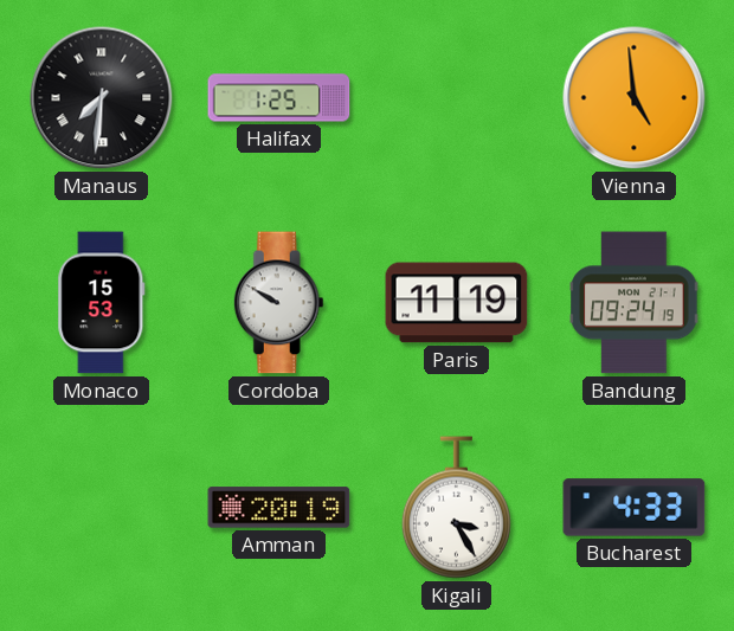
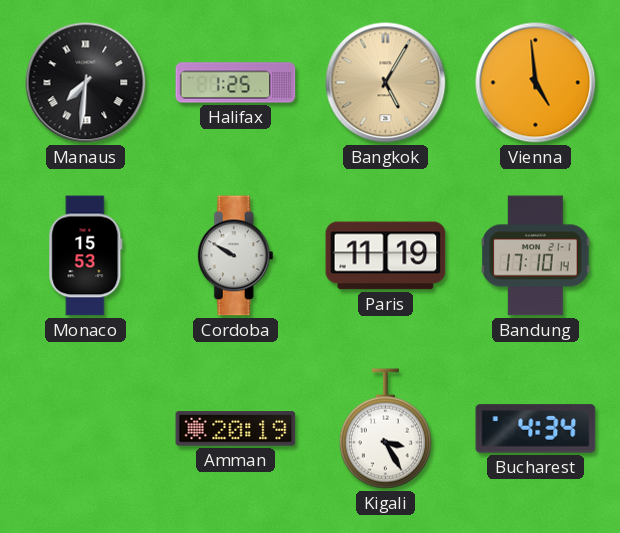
Bangkok: none -> 5:05
Bandung: 09:24 -> 17:10
Bucharest: 4:33 -> 4:34
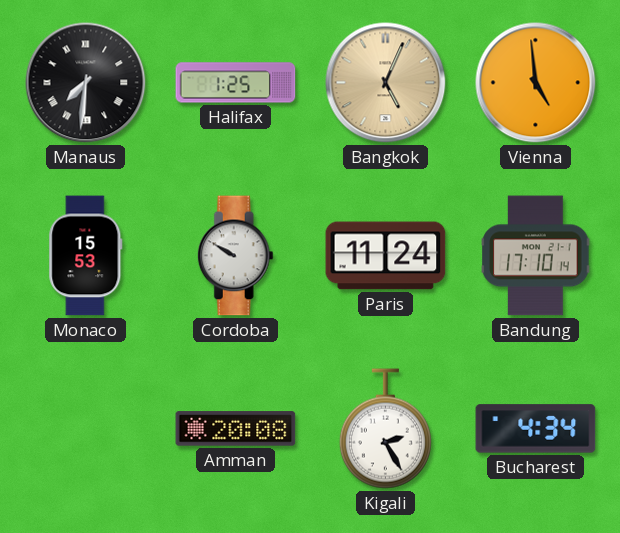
Bangkok: 5:05 -> 5:04
Paris: 11:19 -> 11:24
Amman: 20:19 -> 20:08
Kigali: 3:25 -> 2:25
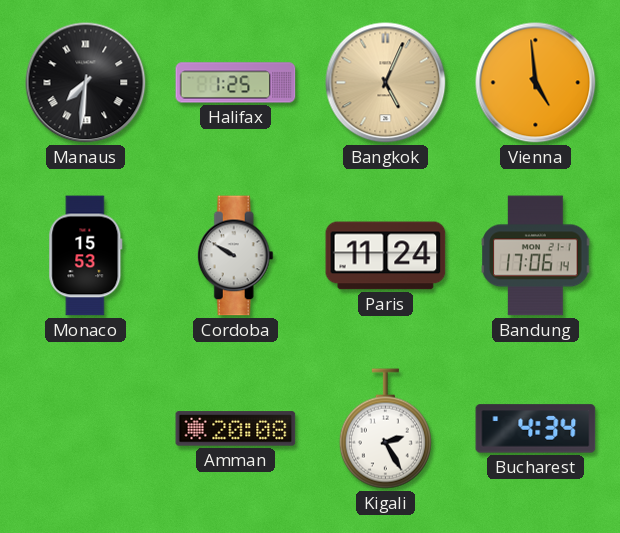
Bandung: 17:10 -> 17:06
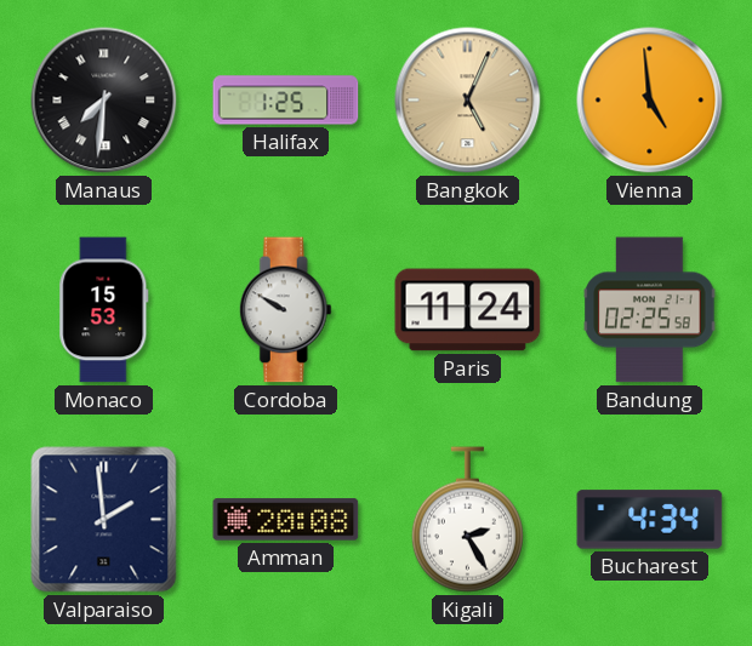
Bandung: 17:06 -> 02:25
Valparaiso: none -> 1:59
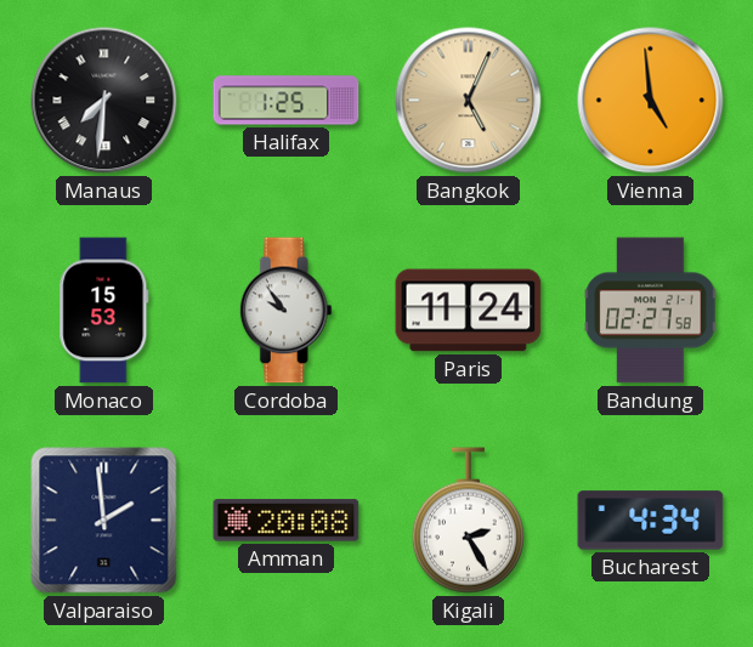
Cordoba: 9:50 -> 9:54
Bandung: 02:25 -> 02:27
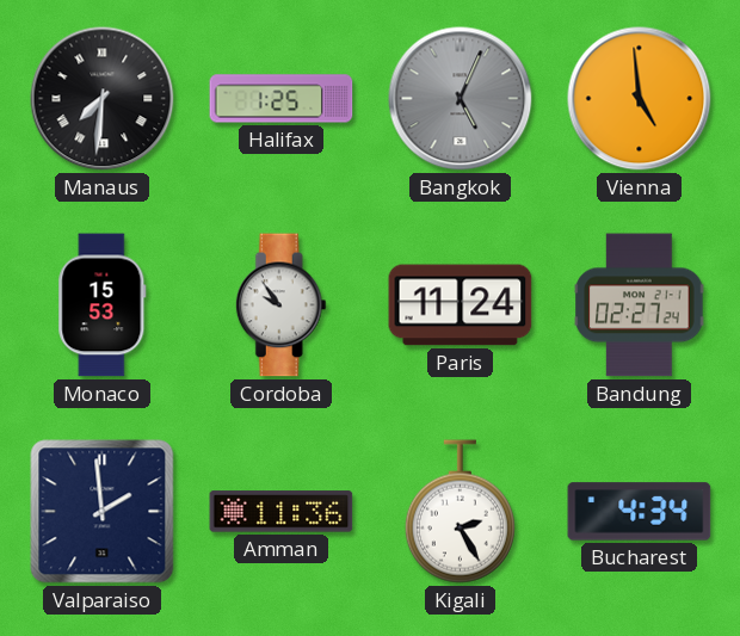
Bangkok dial: champagne -> grey
Bandung: 02:27:58 -> 02:27:24
Amman: 20:08 -> 11:36
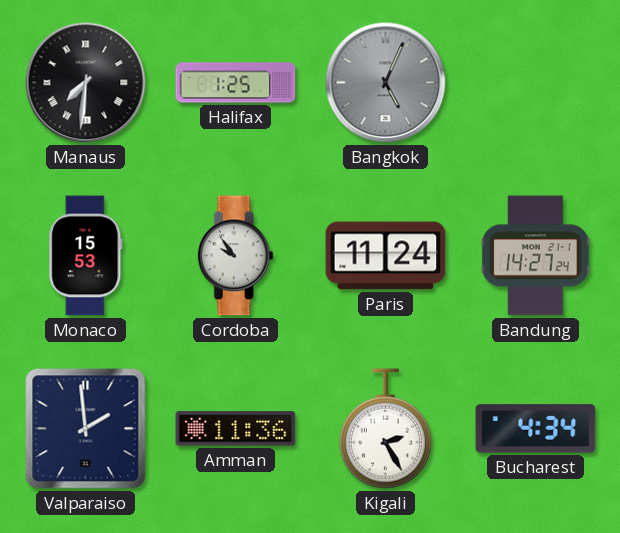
Vienna: 4:59 -> none
Bandung: 02:27 -> 14:27
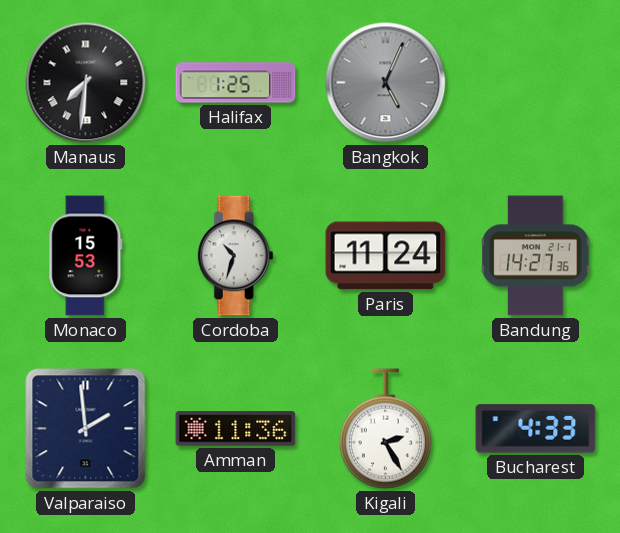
Cordoba: 9:54 -> 10:33
Bandung: 14:27:24 -> 14:27:36
Bucharest: 4:34 -> 4:33
